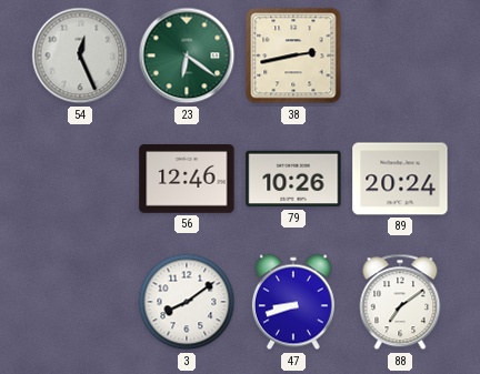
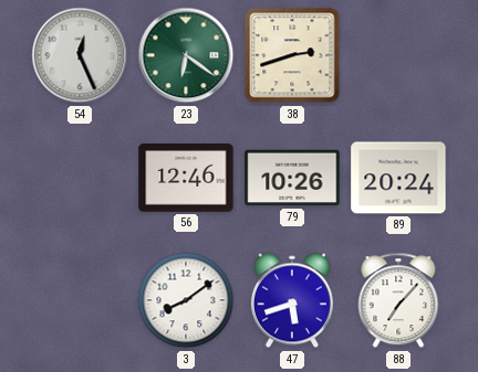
38: 2:43 -> 2:42
47: 8:42 -> 5:42
88: 7:09 -> 7:07
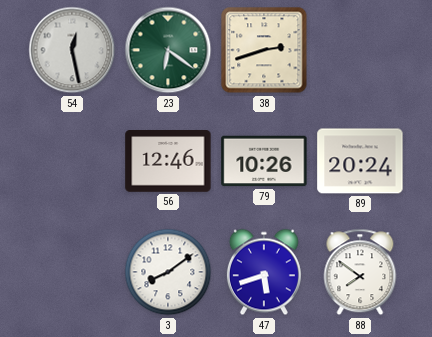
54: 12:26 -> 12:28
88: 7:07 -> 7:51
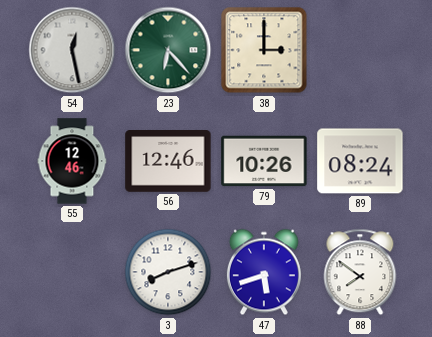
23: 6:21 -> 6:23
38: 2:42 -> 3:00
55: none -> 12:46
89: 20:24 -> 08:24
3: 8:09 -> 8:12
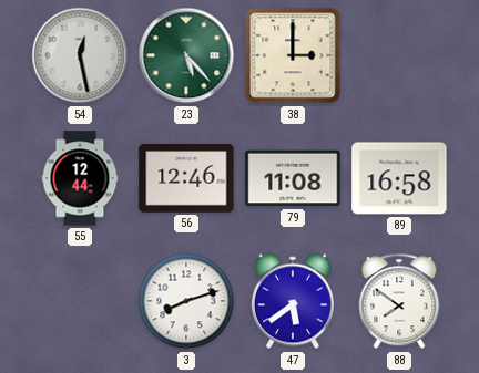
23: 6:23 -> 5:23
55: 12:46 -> 12:44
79: 10:26 -> 11:08
89: 08:24 -> 16:58
47: 5:42 -> 5:39
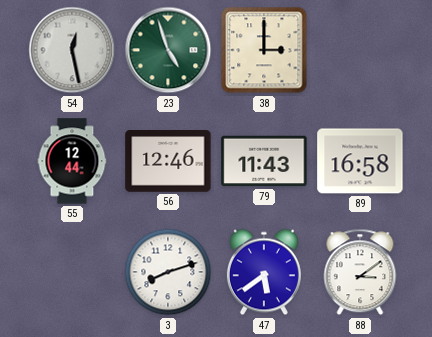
23: 5:23 -> 4:57
79: 11:08 -> 11:43
88: 7:51 -> 3:09
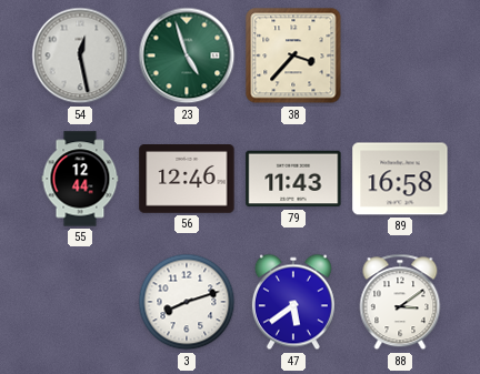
38: 3:00 -> 3:37
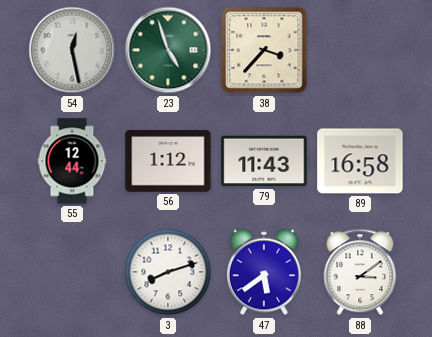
56: 12:46 -> 1:12
